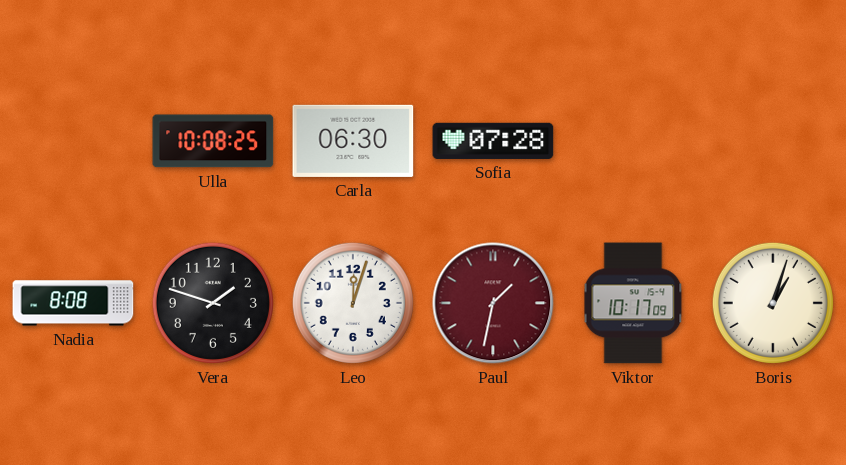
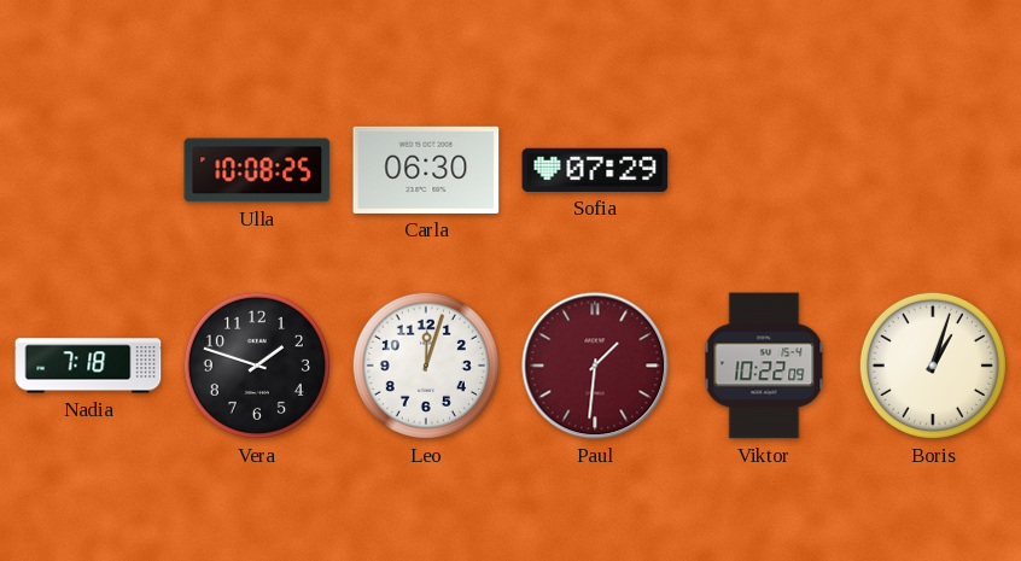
Sofia: 07:28 -> 07:29
Nadia: 8:08 -> 7:18
Paul: 1:32 -> 1:31
Viktor: 10:17 -> 10:22
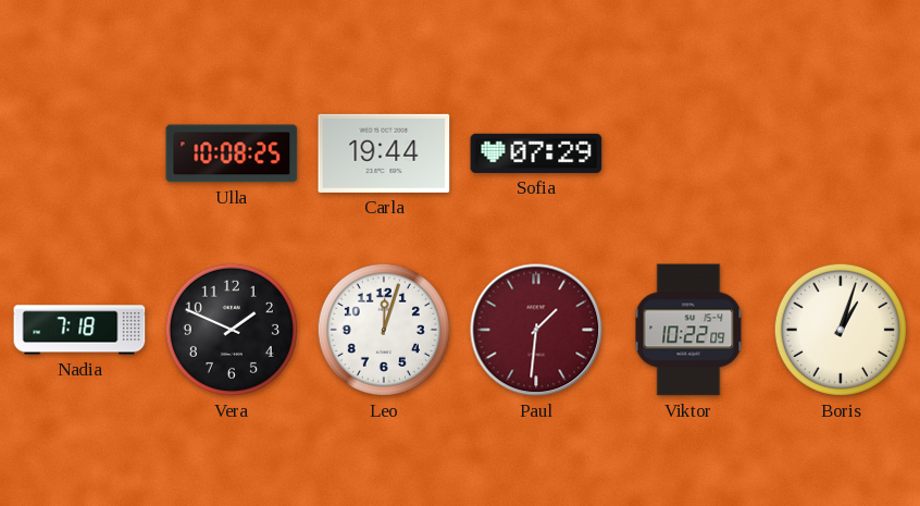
Carla: 06:30 -> 19:44
Vera: 1:48 -> 1:49
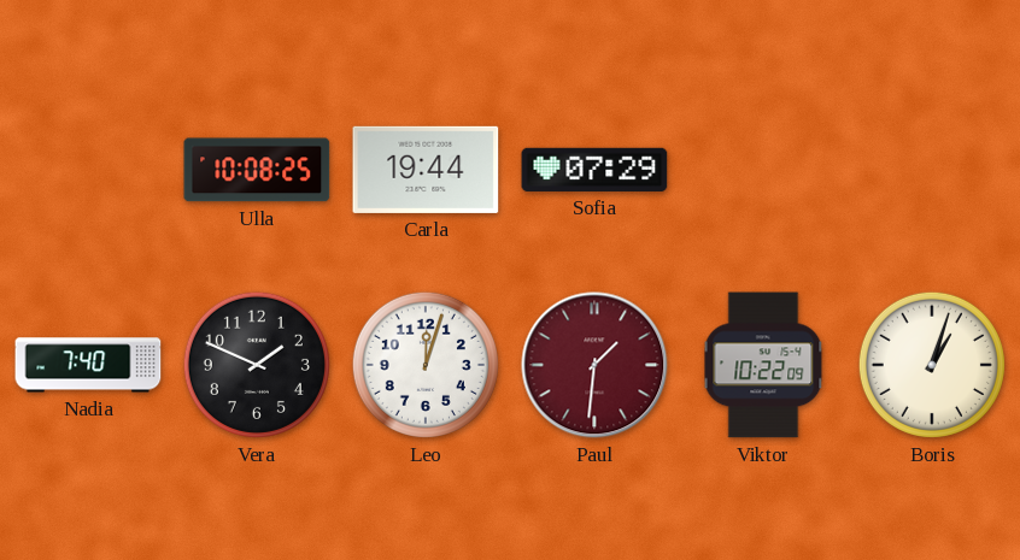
Nadia: 7:18 -> 7:40
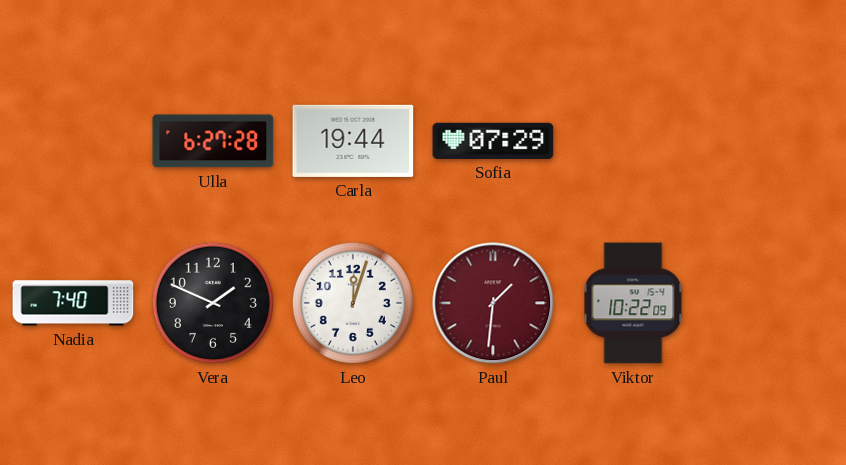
Ulla: 10:08 -> 6:27
Boris: 1:03 -> none
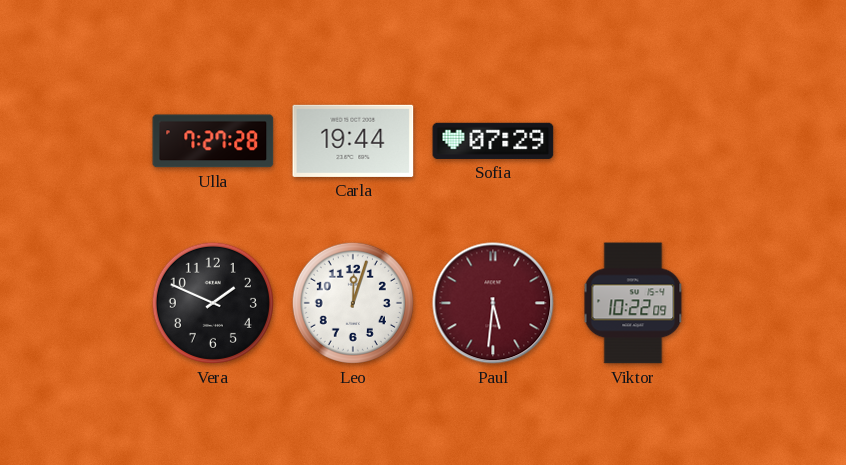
Ulla: 6:27 -> 7:27
Nadia: 7:40 -> none
Paul: 1:31 -> 5:31
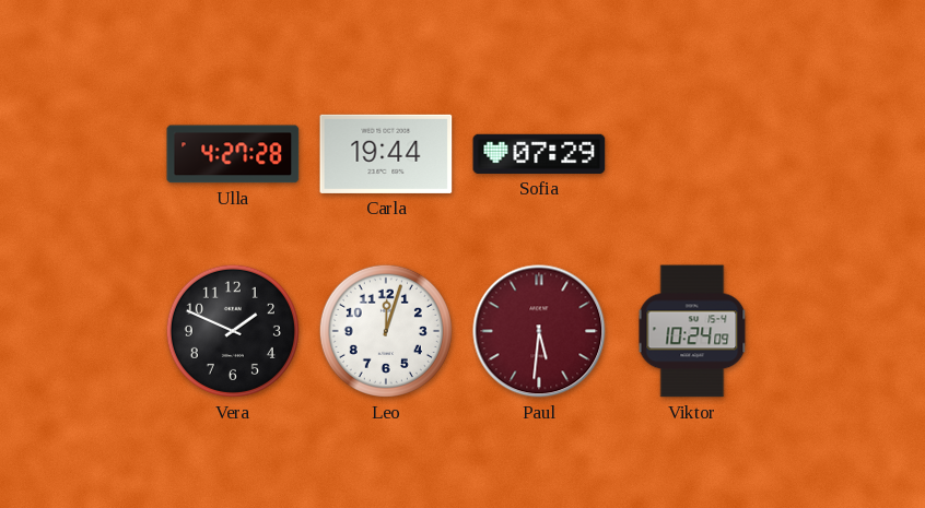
Ulla: 7:27 -> 4:27
Viktor: 10:22 -> 10:24
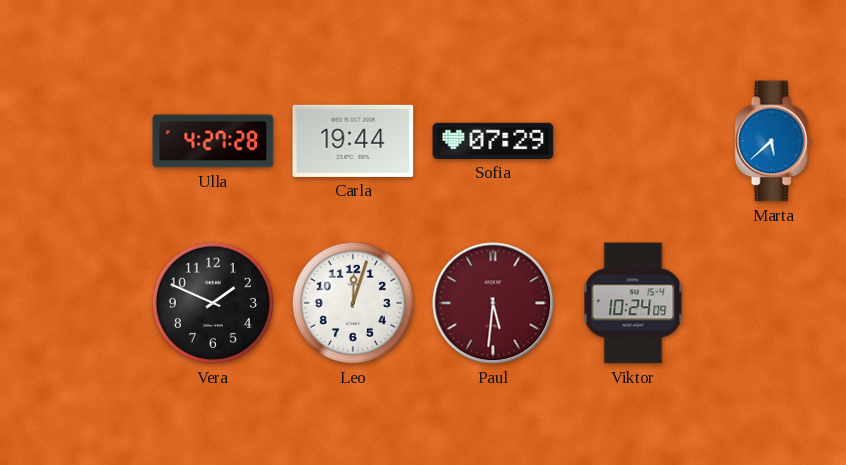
Marta: none -> 5:38
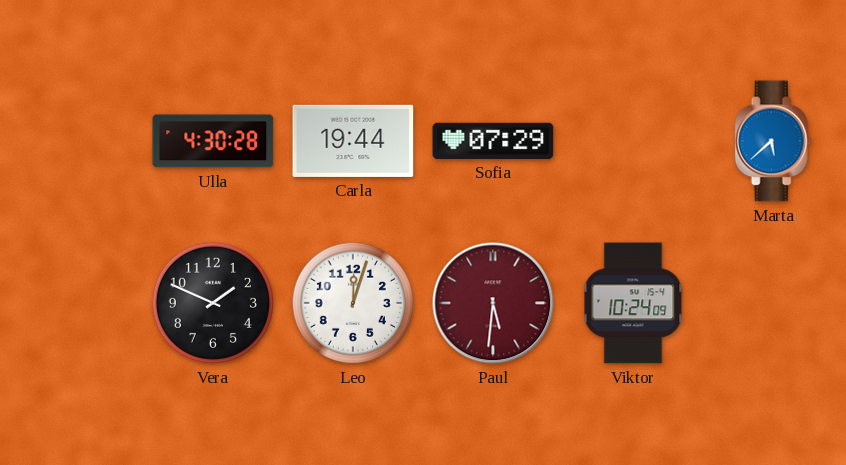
Ulla: 4:27 -> 4:30
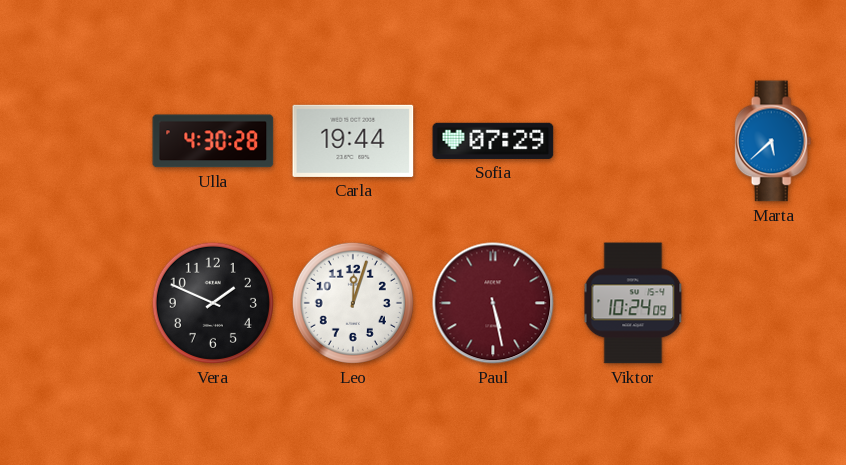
Paul: 5:31 -> 5:28
